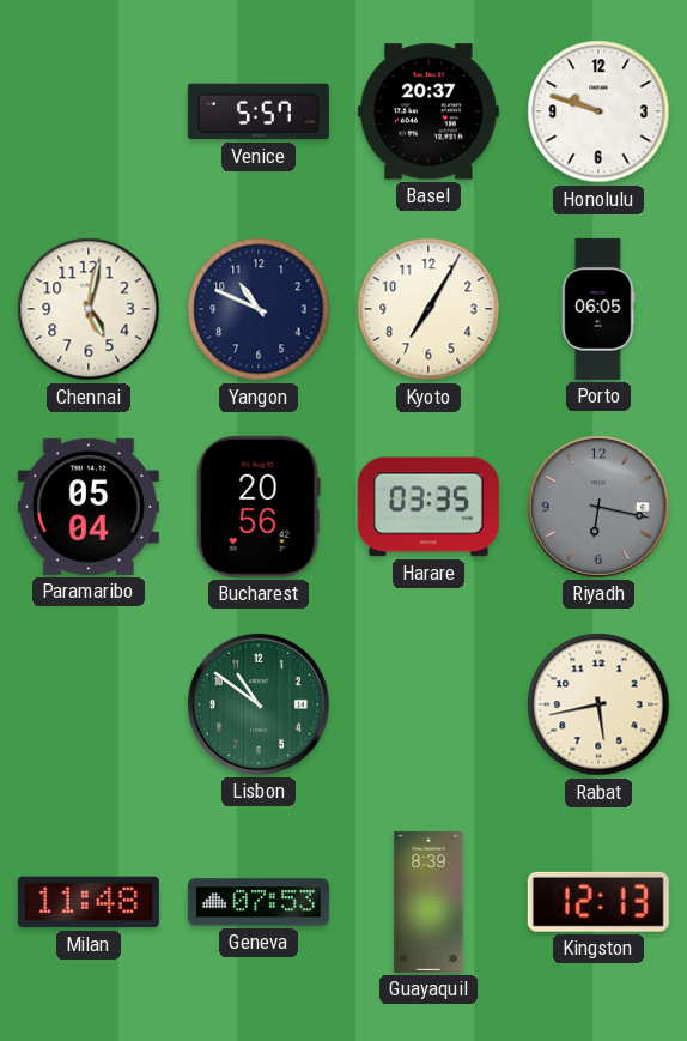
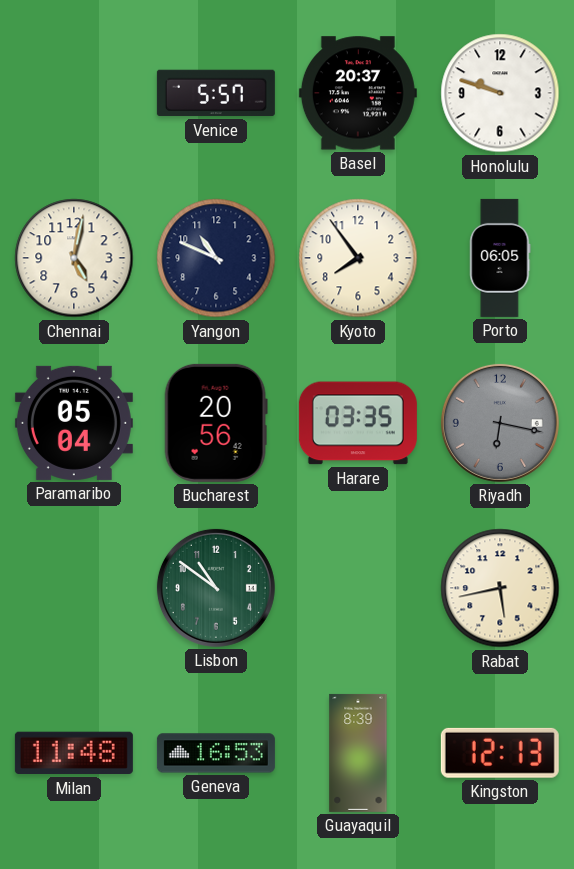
Kyoto: 7:05 -> 7:54
Geneva: 07:53 -> 16:53
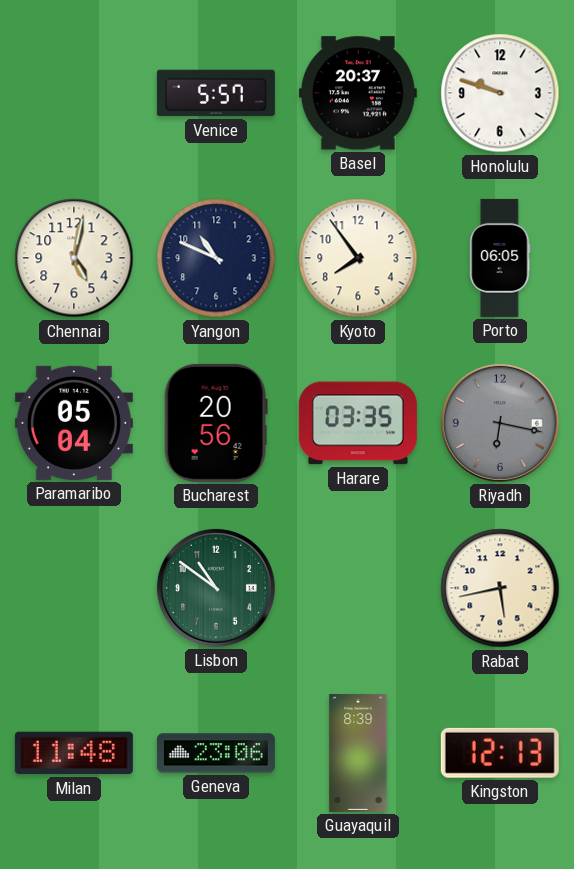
Geneva: 16:53 -> 23:06
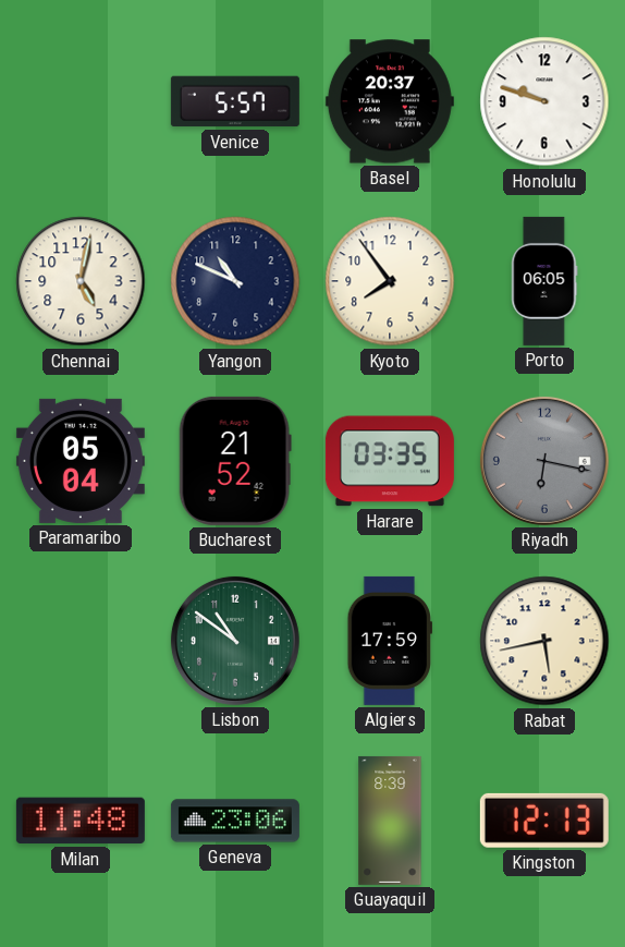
Bucharest: 20:56 -> 21:52
Algiers: none -> 17:59
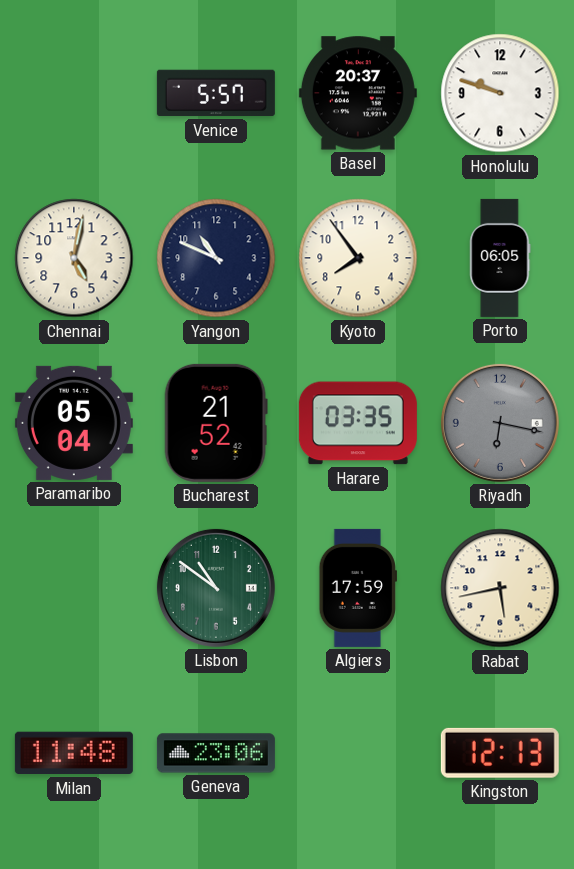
Guayaquil: 8:39 -> none
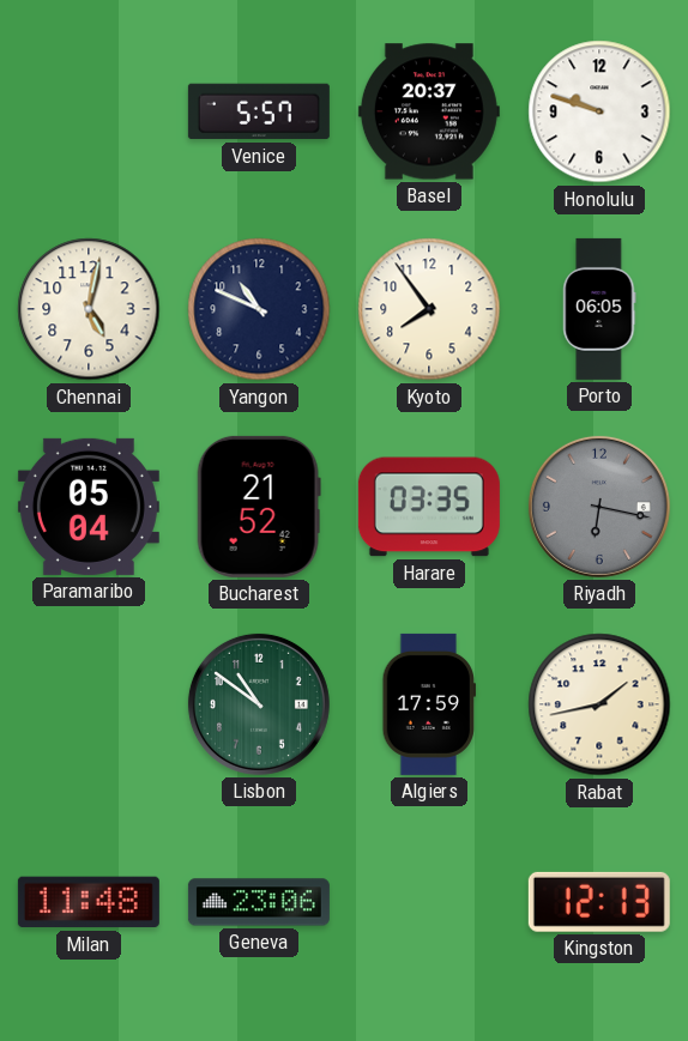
Rabat: 5:43 -> 1:43
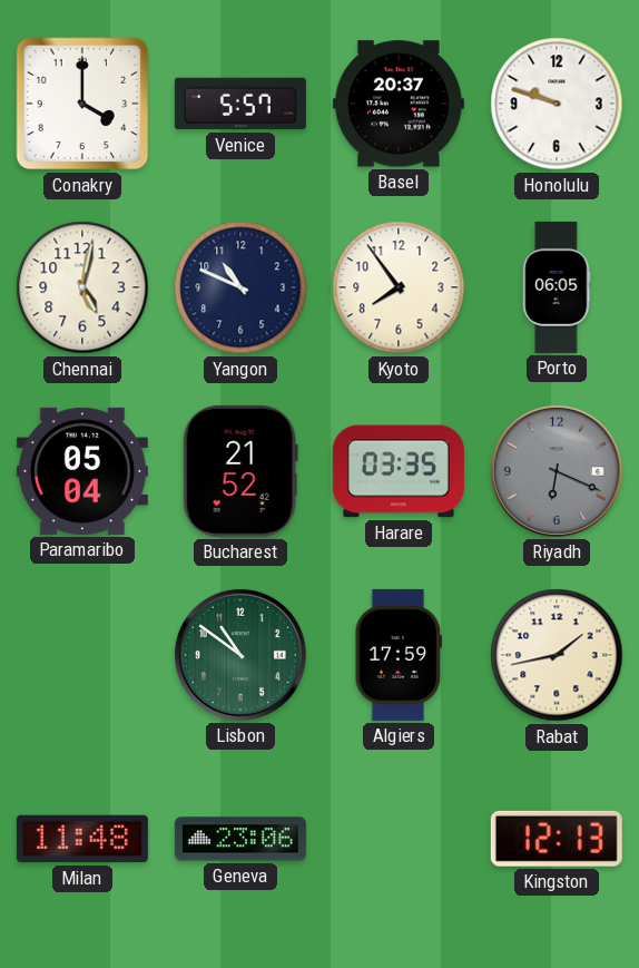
Conakry: none -> 4:00
Riyadh: 6:17 -> 6:19
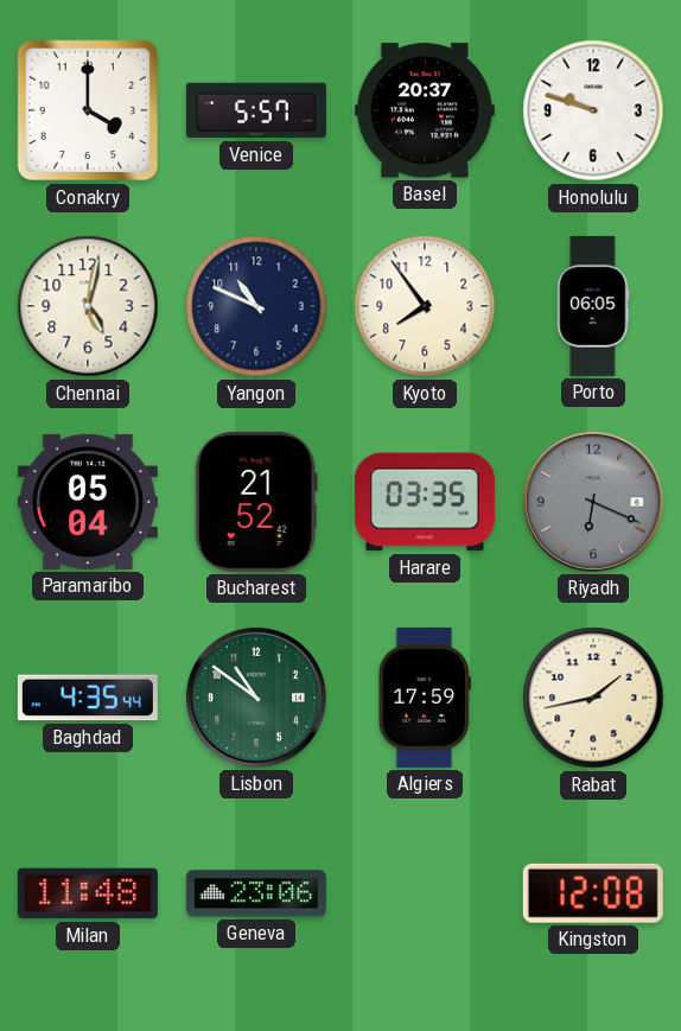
Baghdad: none -> 4:35
Kingston: 12:13 -> 12:08
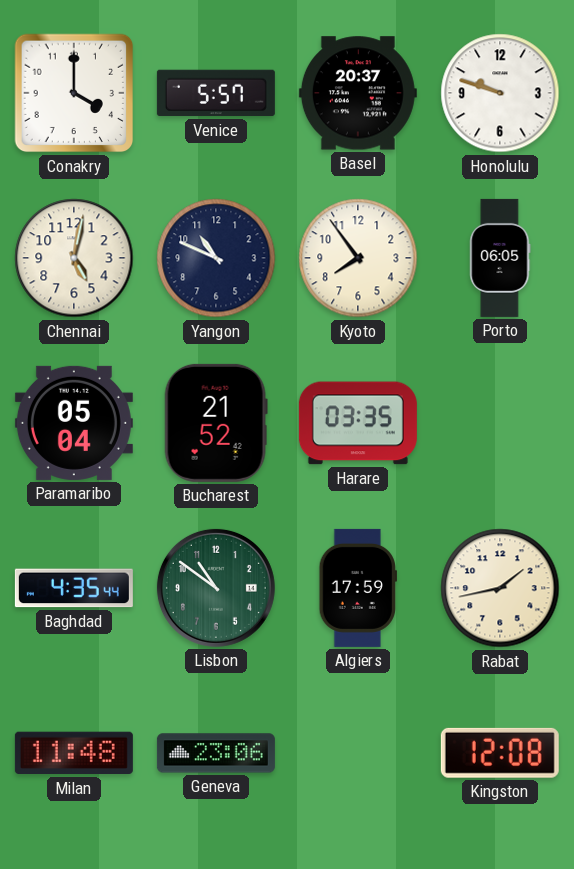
Riyadh: 6:19 -> none
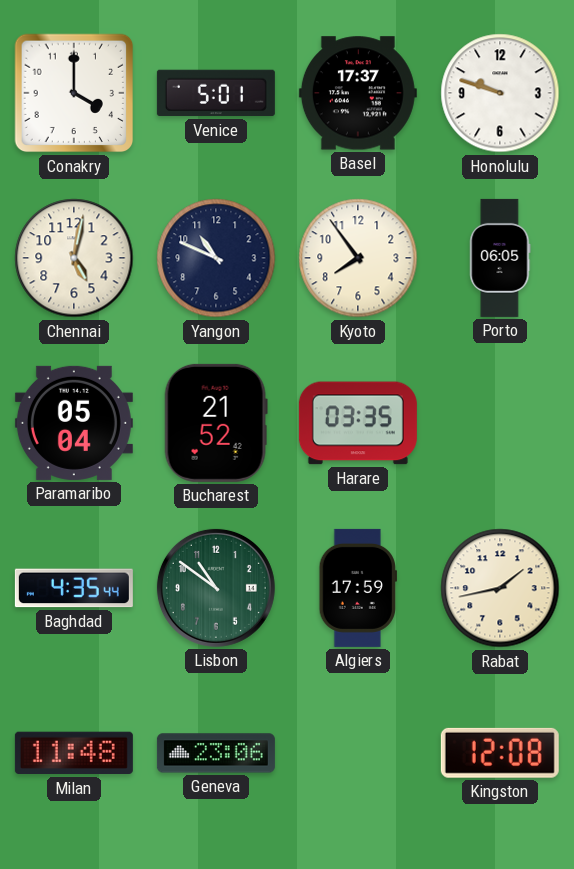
Venice: 5:57 -> 5:01
Basel: 20:37 -> 17:37
